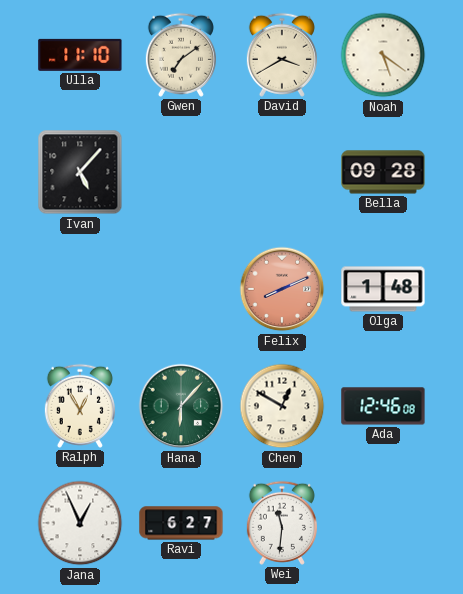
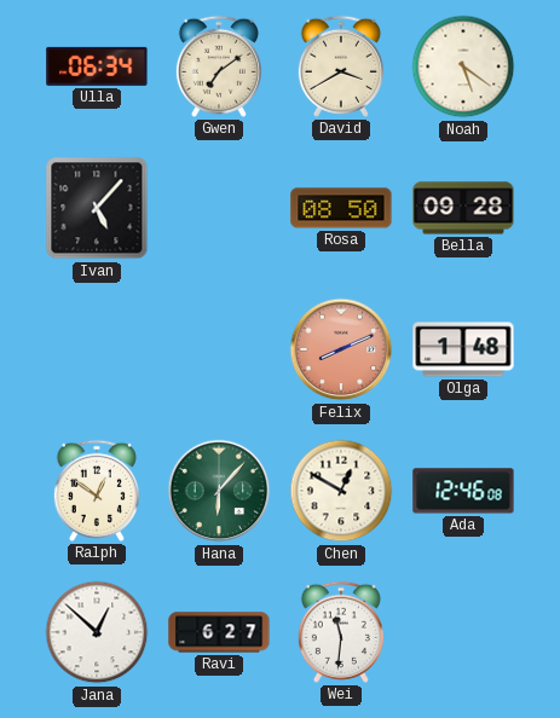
Ulla: 11:10 -> 06:34
Rosa: none -> 08:50
Ralph: 12:55 -> 12:51
Jana: 12:56 -> 12:52
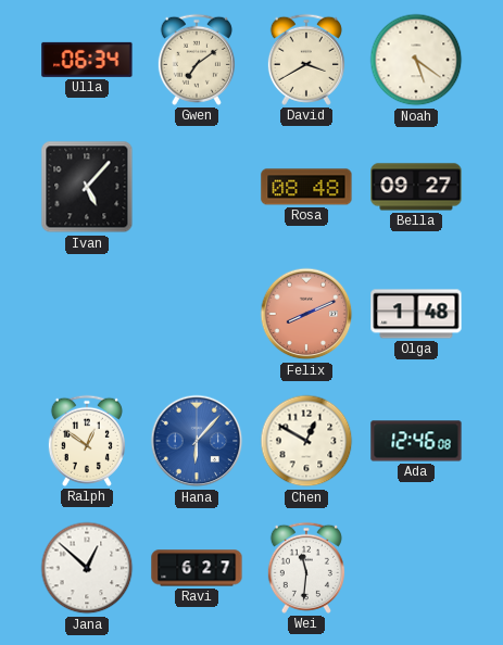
Rosa: 08:50 -> 08:48
Bella: 09:28 -> 09:27
Hana dial: green -> blue
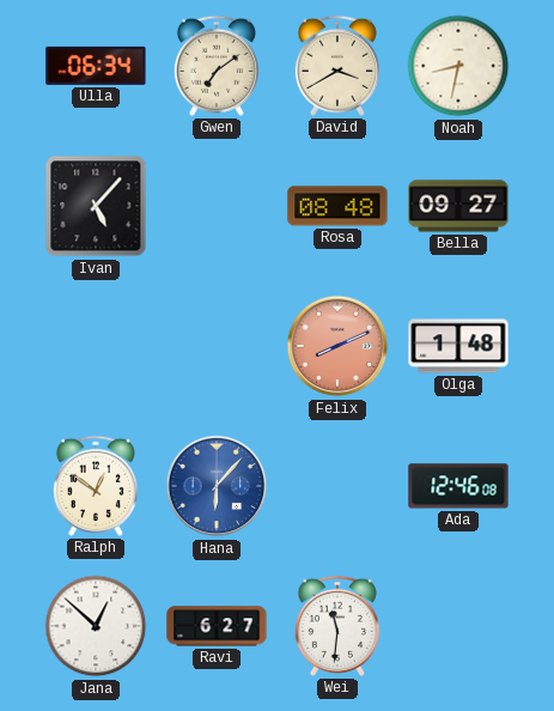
Noah: 5:21 -> 8:32
Chen: 12:50 -> none
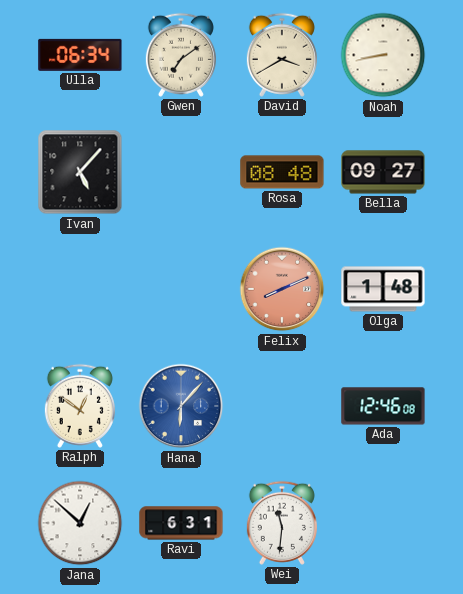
Noah: 8:32 -> 8:43
Ravi: 6:27 -> 6:31
